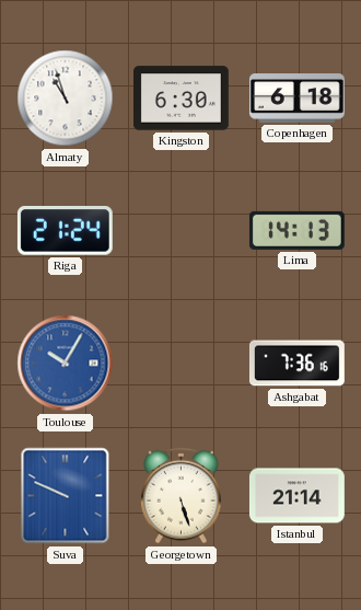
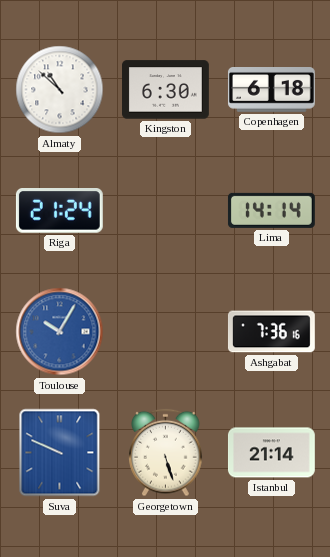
Almaty: 10:57 -> 10:52
Lima: 14:13 -> 14:14
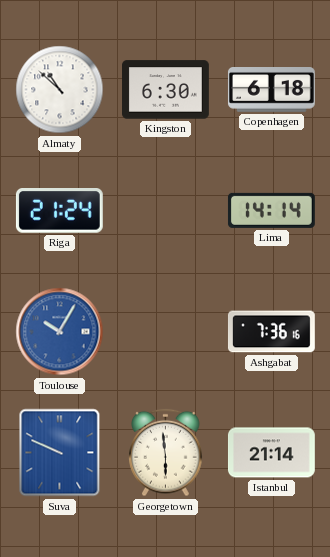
Georgetown: 5:27 -> 5:59
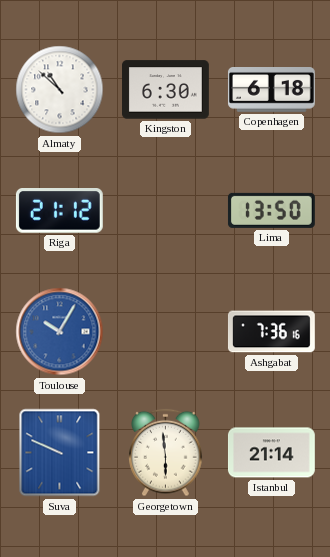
Riga: 21:24 -> 21:12
Lima: 14:14 -> 13:50
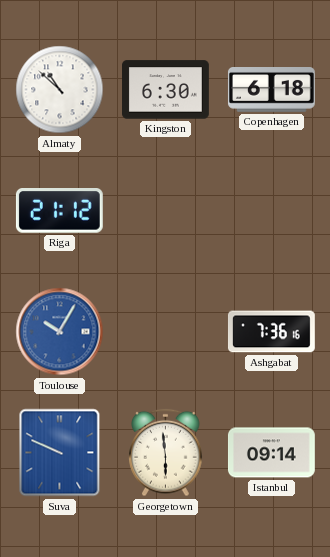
Lima: 13:50 -> none
Istanbul: 21:14 -> 09:14
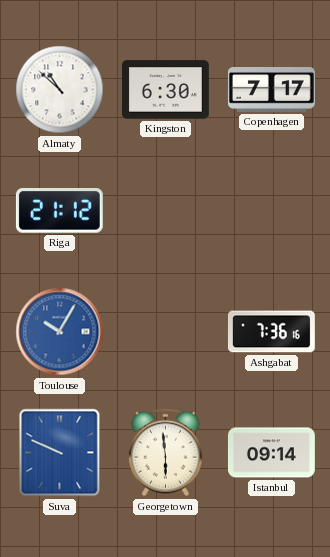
Copenhagen: 6:18 -> 7:17
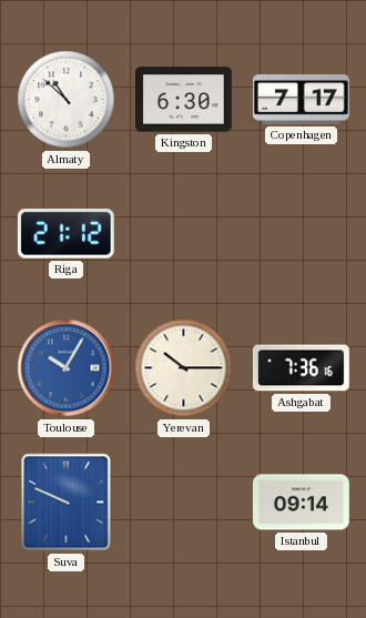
Yerevan: none -> 10:15
Georgetown: 5:59 -> none
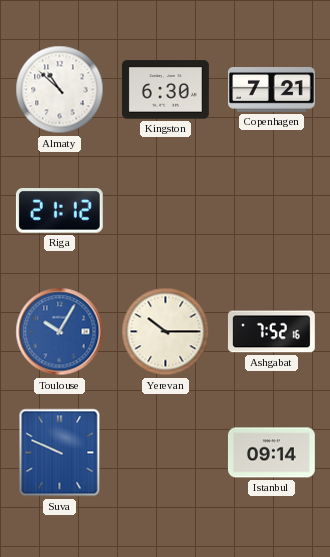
Copenhagen: 7:17 -> 7:21
Ashgabat: 7:36 -> 7:52
